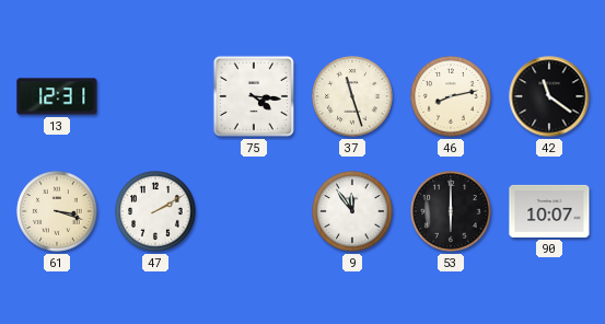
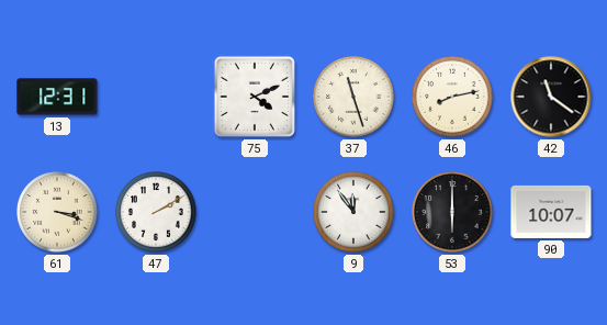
75: 4:16 -> 4:11
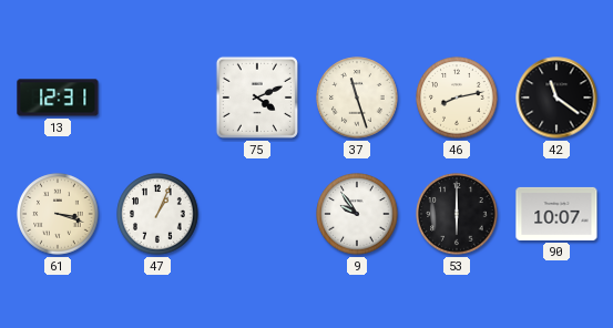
47: 2:10 -> 1:04
9: 11:54 -> 9:54
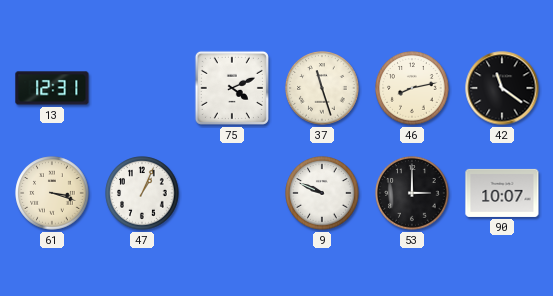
9: 9:54 -> 9:49
53: 6:00 -> 3:00
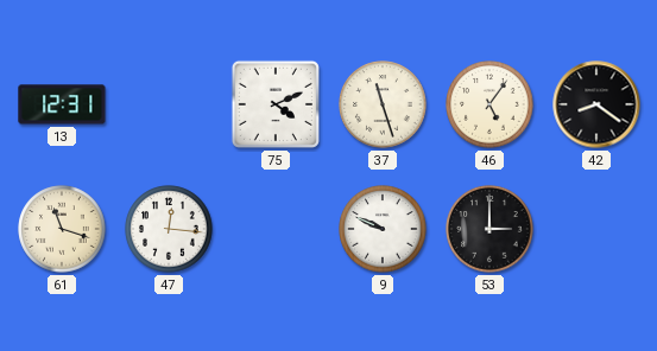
46: 8:13 -> 5:06
42: 11:21 -> 8:21
61: 3:18 -> 11:18
47: 1:04 -> 12:16
90: 10:07 -> none
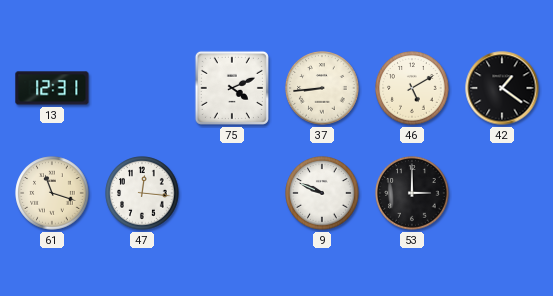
37: 11:27 -> 8:44
46: 5:06 -> 5:10
42: 8:21 -> 1:21
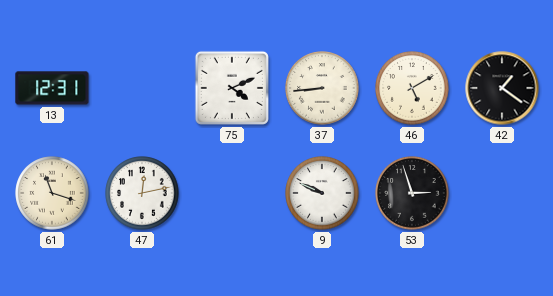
47: 12:16 -> 12:13
53: 3:00 -> 2:57
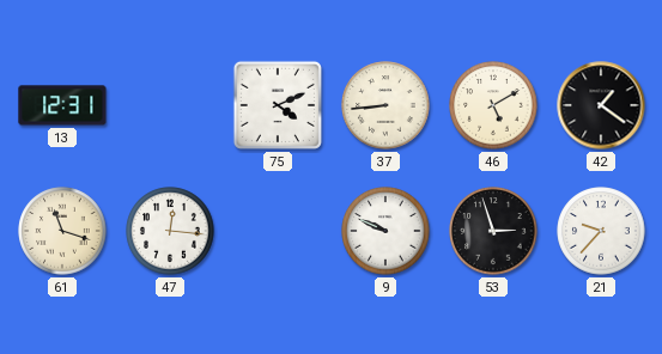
47: 12:13 -> 12:16
21: none -> 9:37
